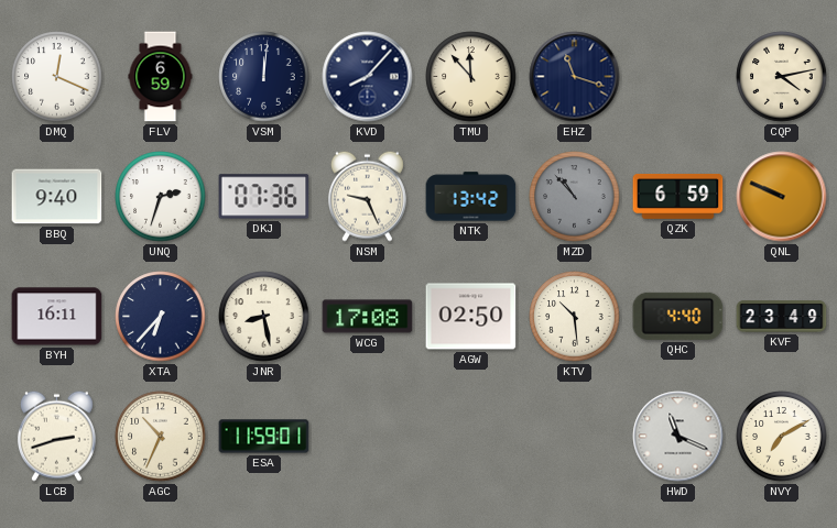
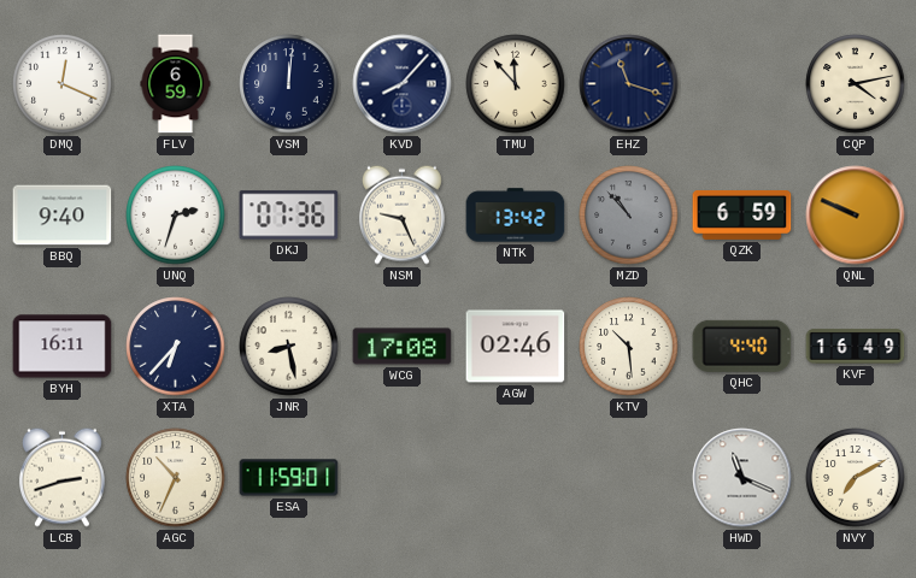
AGW: 02:50 -> 02:46
KVF: 23:49 -> 16:49
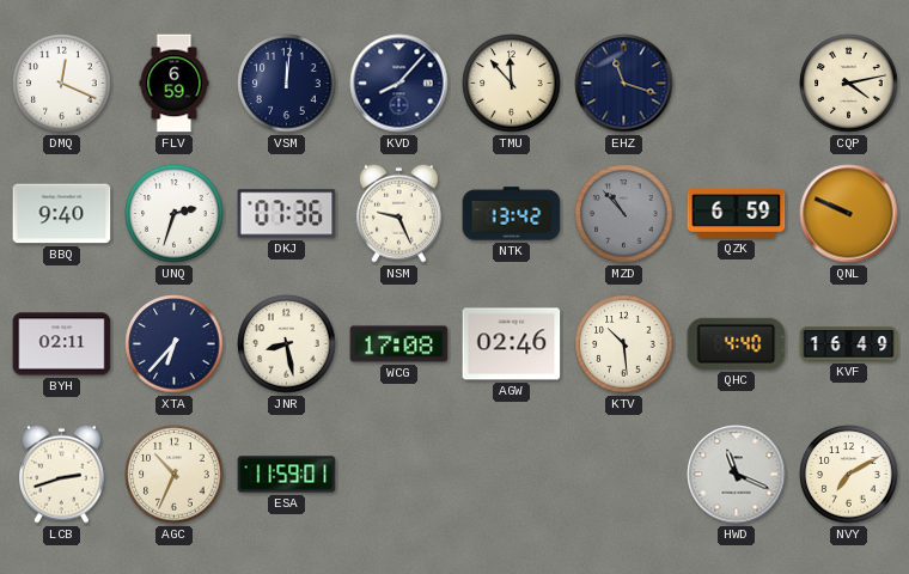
BYH: 16:11 -> 02:11
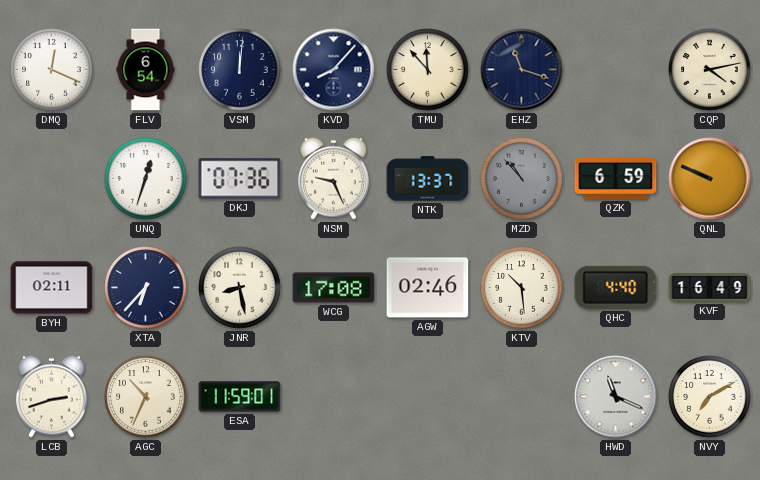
FLV: 6:59 -> 6:54
BBQ: 9:40 -> none
UNQ: 2:33 -> 12:33
NTK: 13:42 -> 13:37
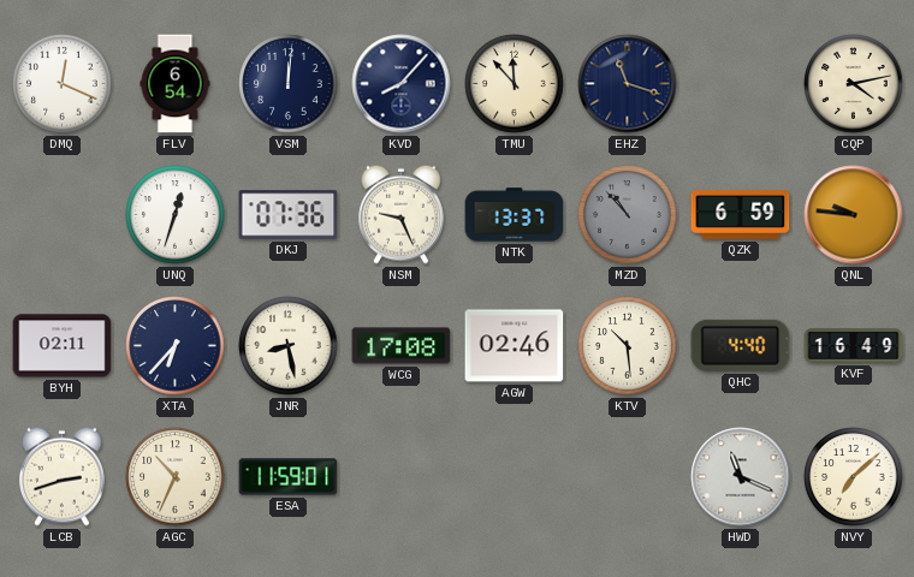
QNL: 9:49 -> 9:46
NVY: 7:10 -> 7:08
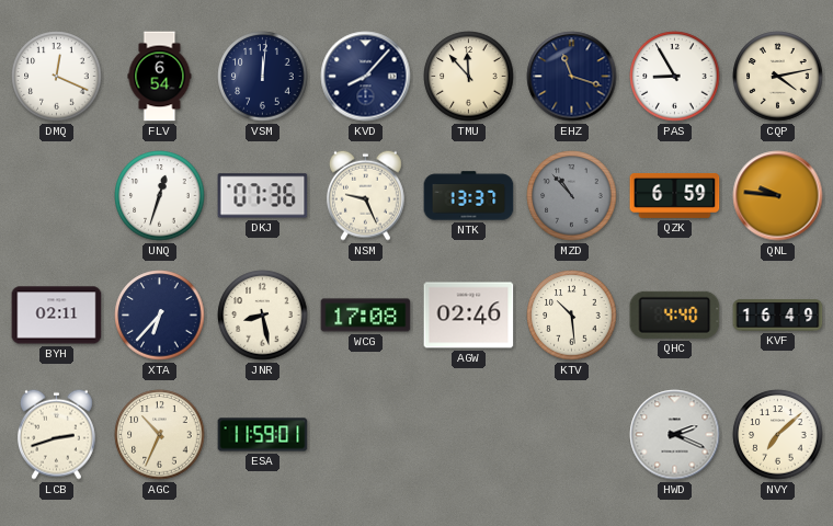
PAS: none -> 8:55
HWD: 11:19 -> 2:19
